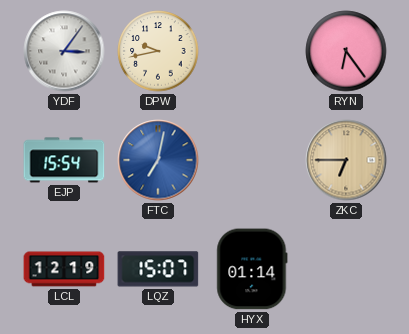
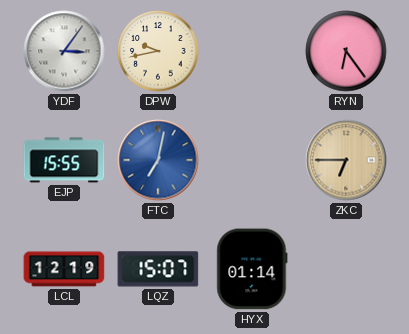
EJP: 15:54 -> 15:55
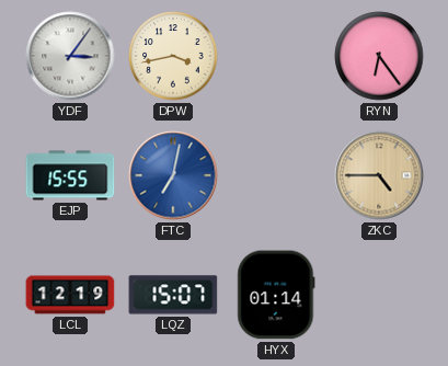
DPW: 9:43 -> 3:43
ZKC: 6:45 -> 4:45
